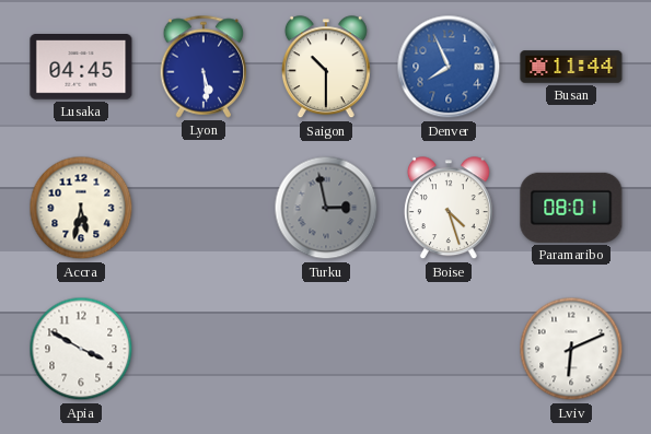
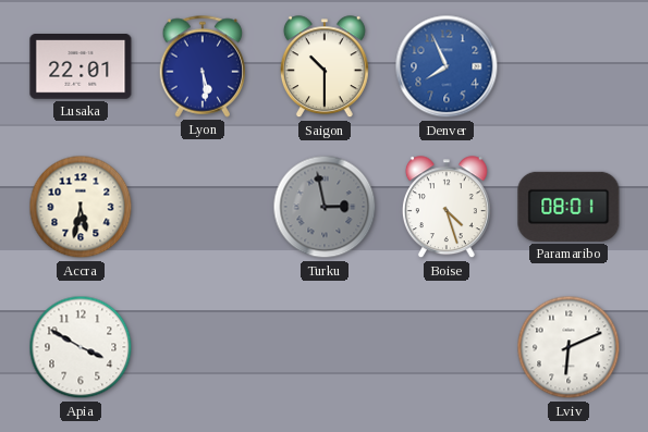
Lusaka: 04:45 -> 22:01
Busan: 11:44 -> none
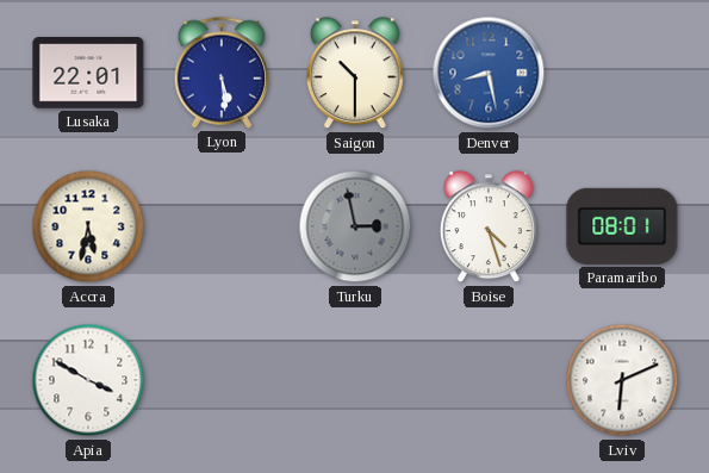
Denver: 7:56 -> 8:28
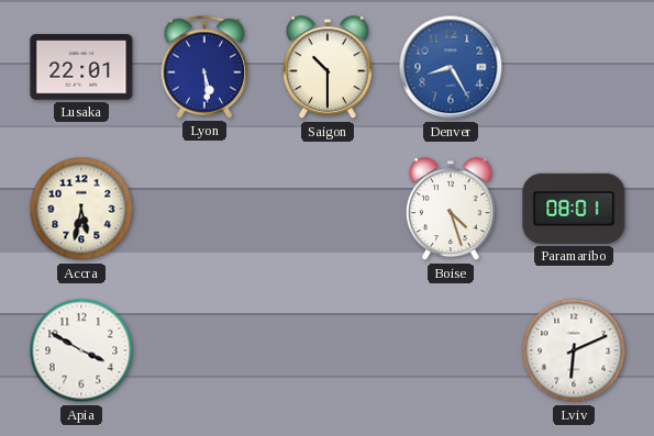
Denver: 8:28 -> 8:25
Turku: 2:58 -> none
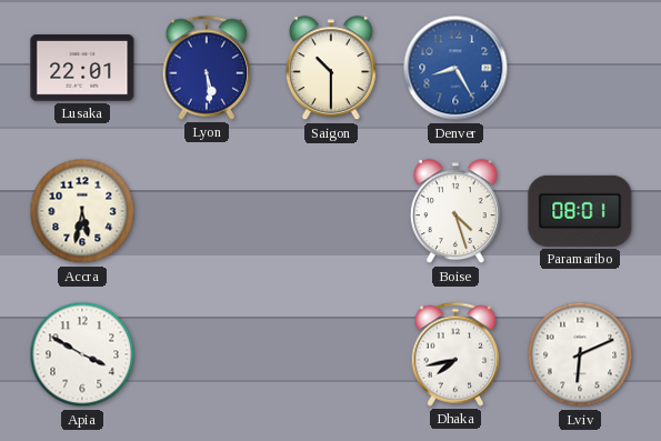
Dhaka: none -> 7:43
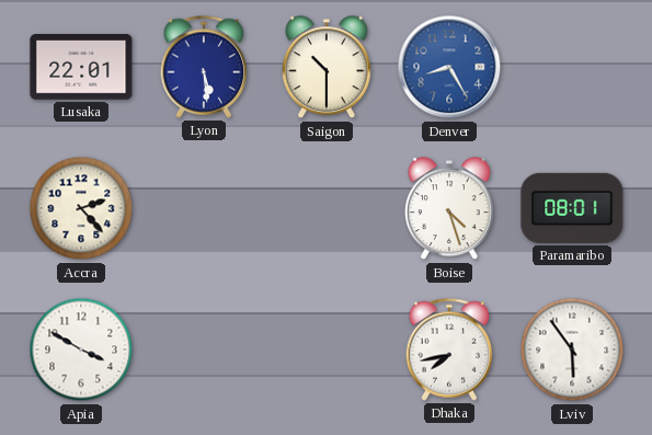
Accra: 5:32 -> 2:23
Lviv: 6:11 -> 5:54
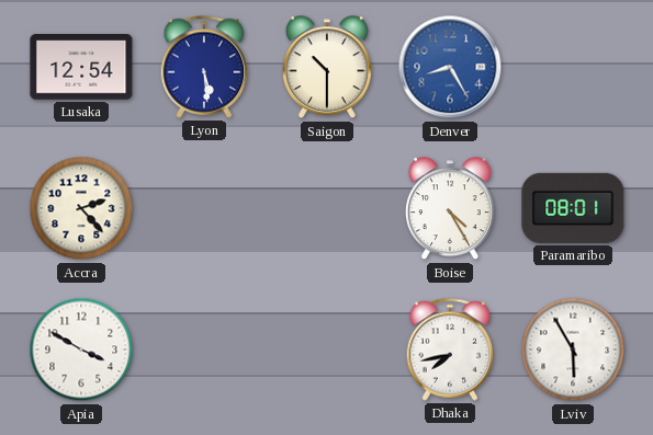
Lusaka: 22:01 -> 12:54
Boise: 4:27 -> 4:25
Lviv: 5:54 -> 5:55
